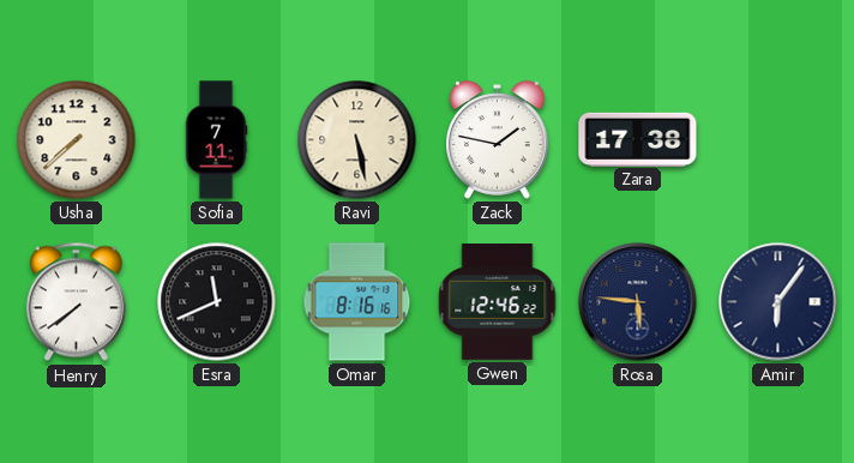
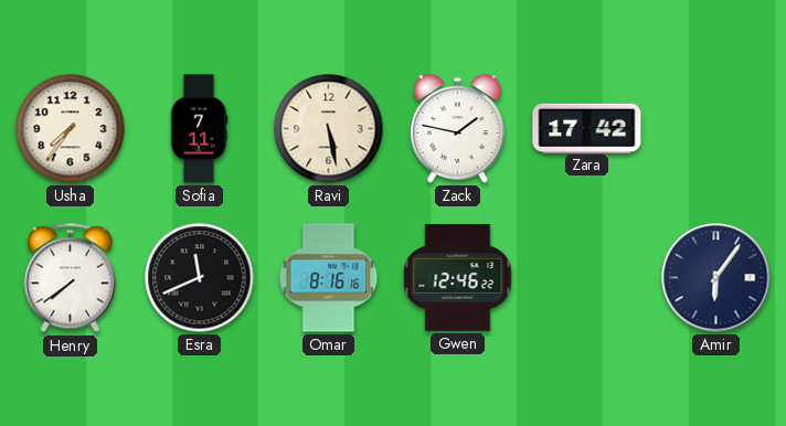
Usha: 7:38 -> 7:36
Zara: 17:38 -> 17:42
Rosa: 5:46 -> none
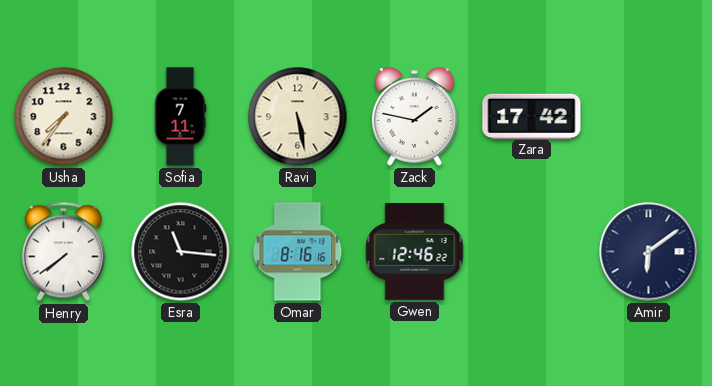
Esra: 11:41 -> 11:16
Amir: 6:06 -> 6:09
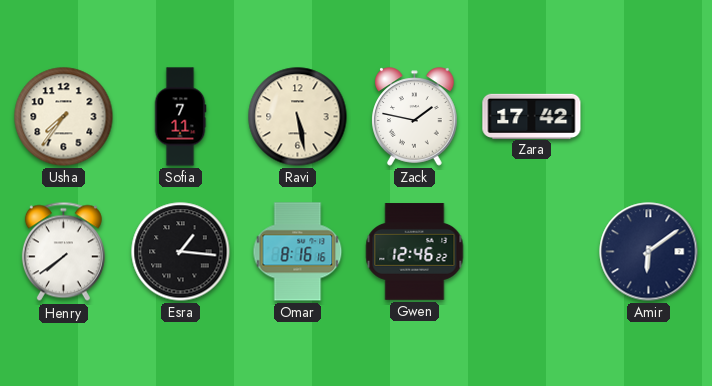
Esra: 11:16 -> 1:16
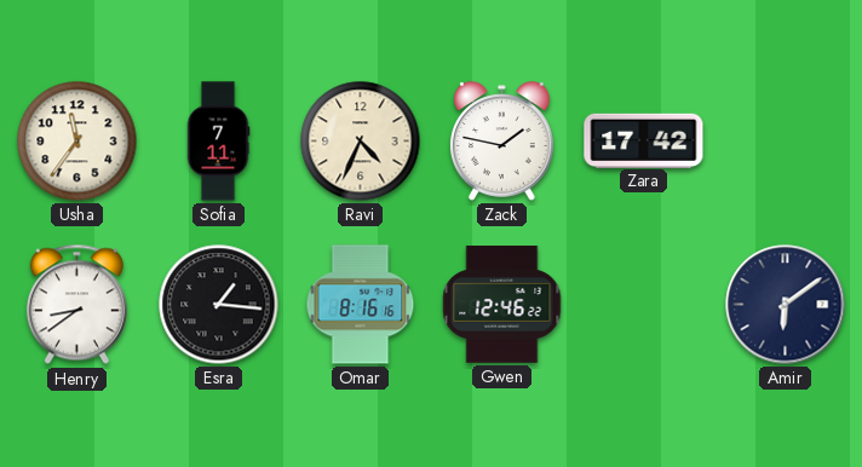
Usha: 7:36 -> 11:36
Ravi: 5:28 -> 4:34
Henry: 7:39 -> 8:39
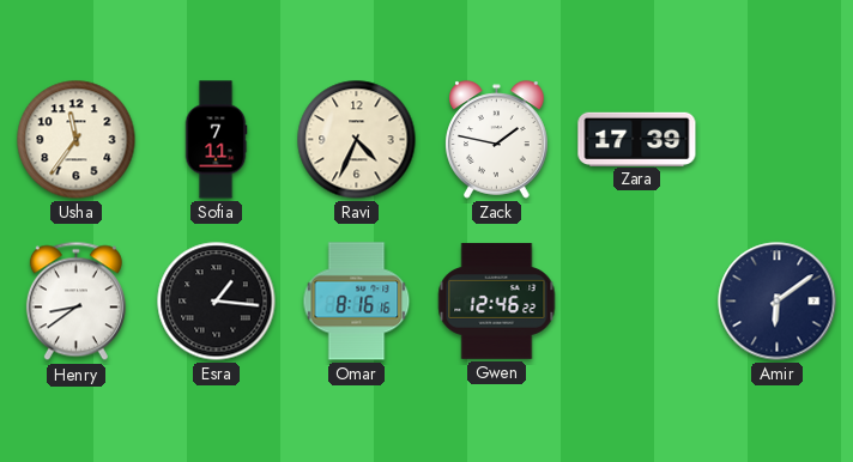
Zara: 17:42 -> 17:39
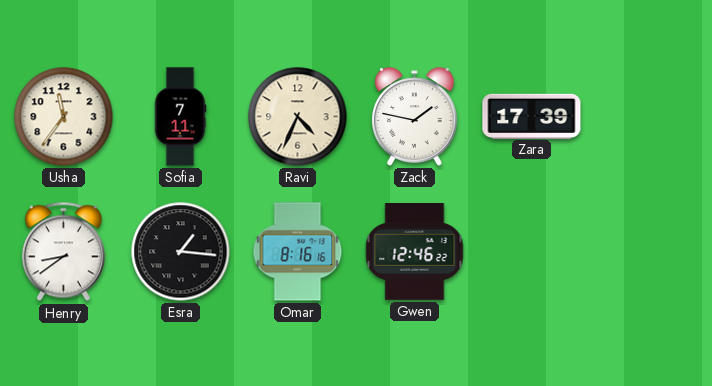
Amir: 6:09 -> none
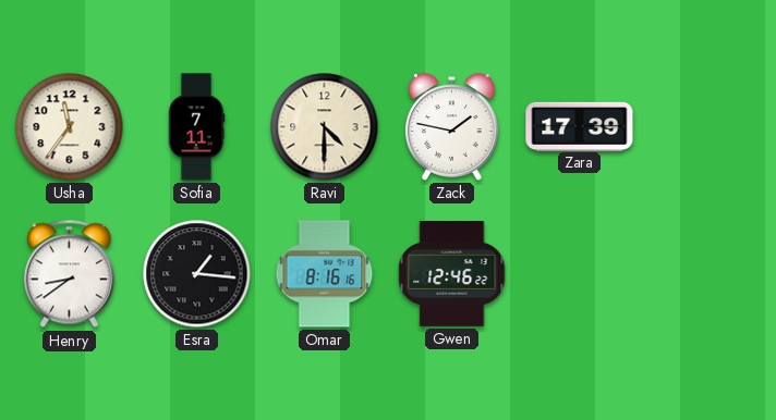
Ravi: 4:34 -> 4:30
